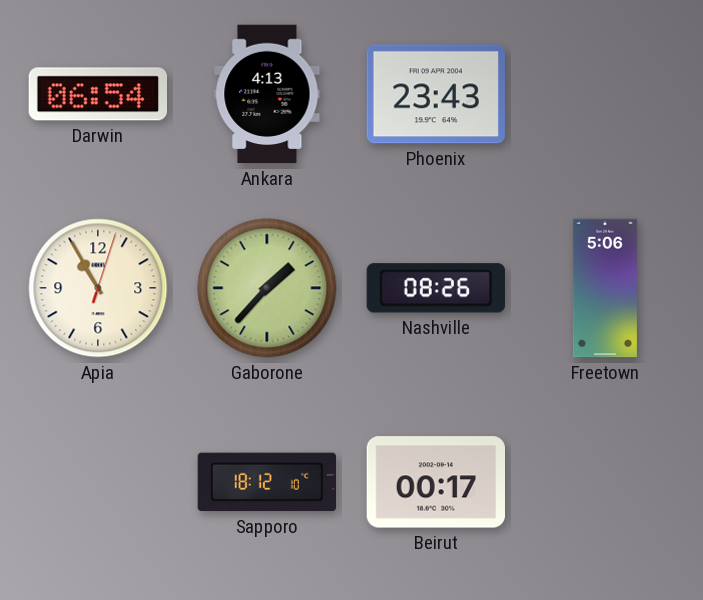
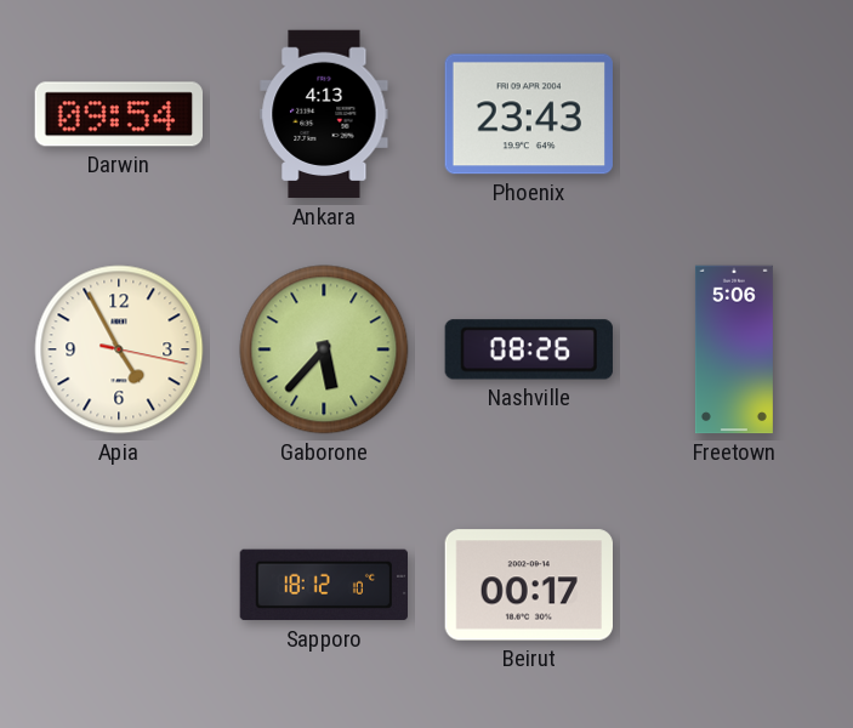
Darwin: 06:54 -> 09:54
Apia: 10:55 -> 4:55
Gaborone: 1:37 -> 5:37
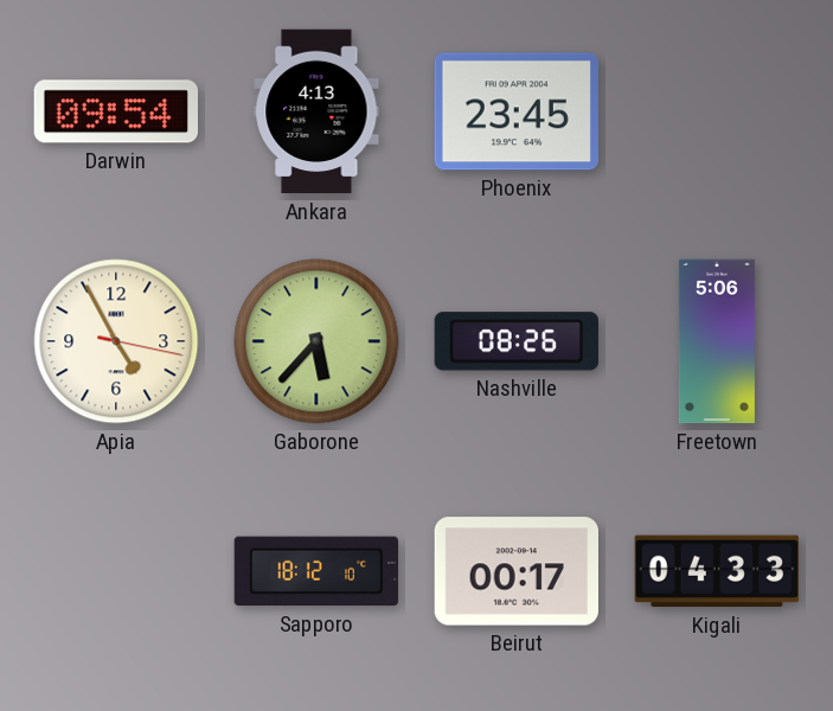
Phoenix: 23:43 -> 23:45
Kigali: none -> 04:33
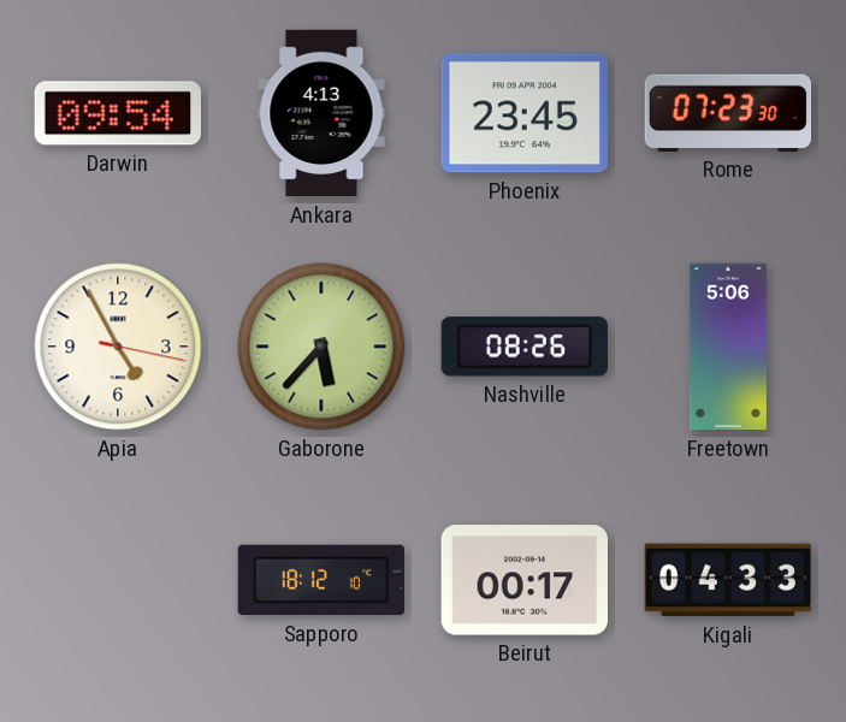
Rome: none -> 07:23
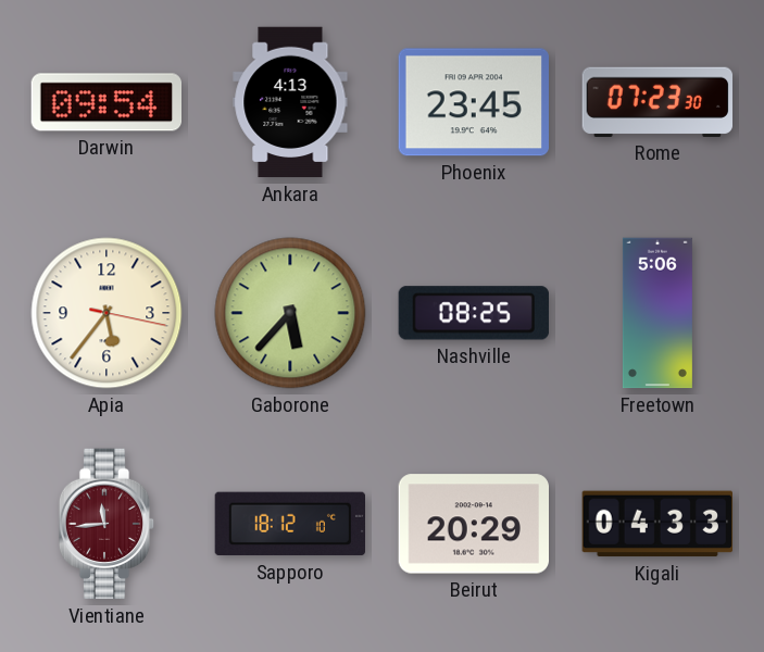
Apia: 4:55 -> 5:36
Nashville: 08:26 -> 08:25
Vientiane: none -> 11:44
Beirut: 00:17 -> 20:29
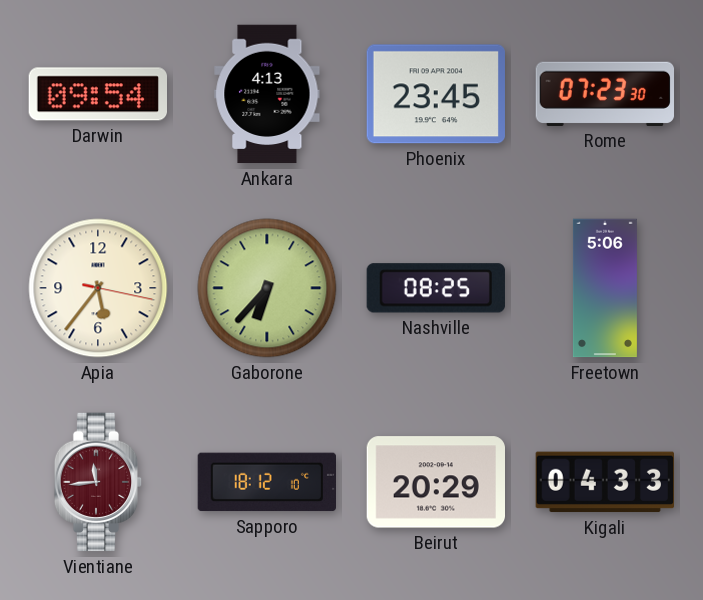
Gaborone: 5:37 -> 6:37
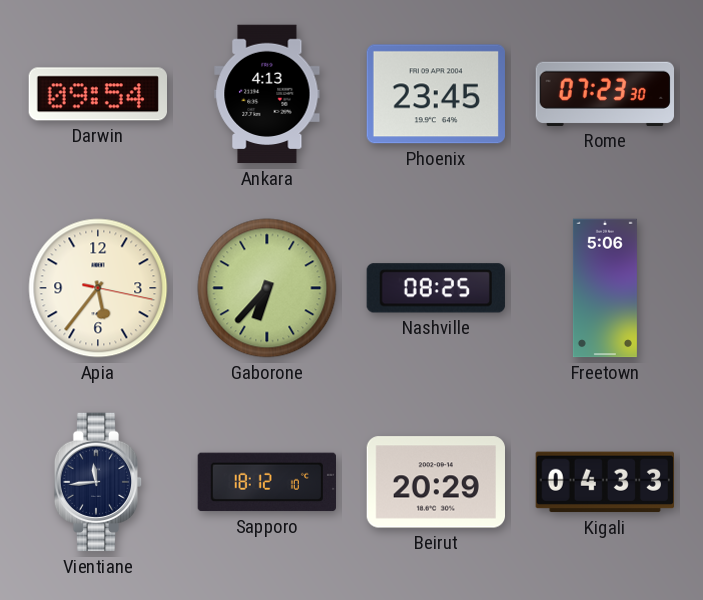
Vientiane dial: burgundy -> navy
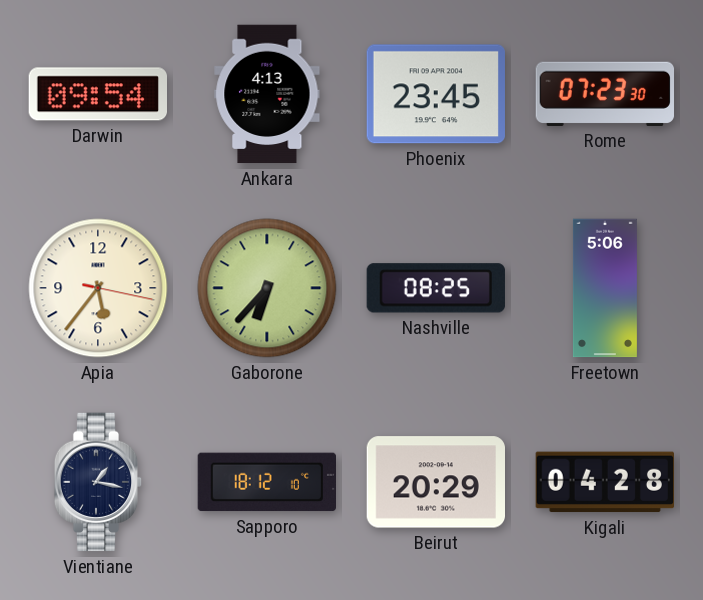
Vientiane: 11:44 -> 1:17
Kigali: 04:33 -> 04:28
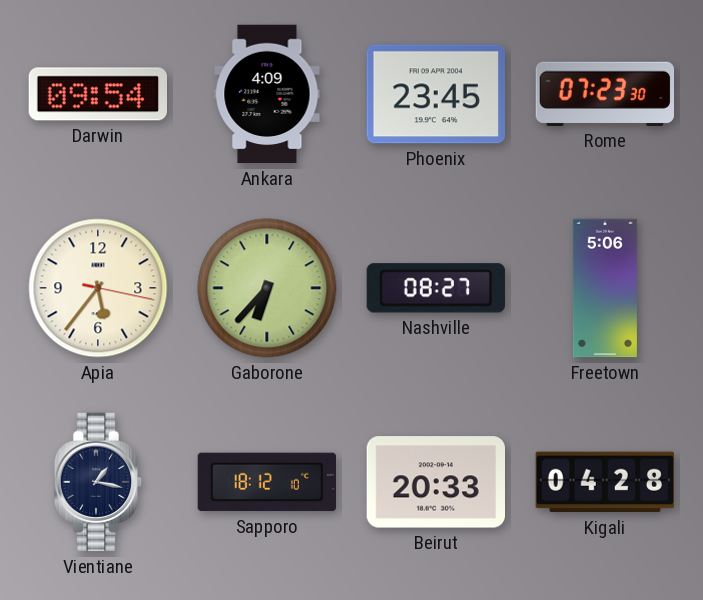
Ankara: 4:13 -> 4:09
Nashville: 08:25 -> 08:27
Beirut: 20:29 -> 20:33
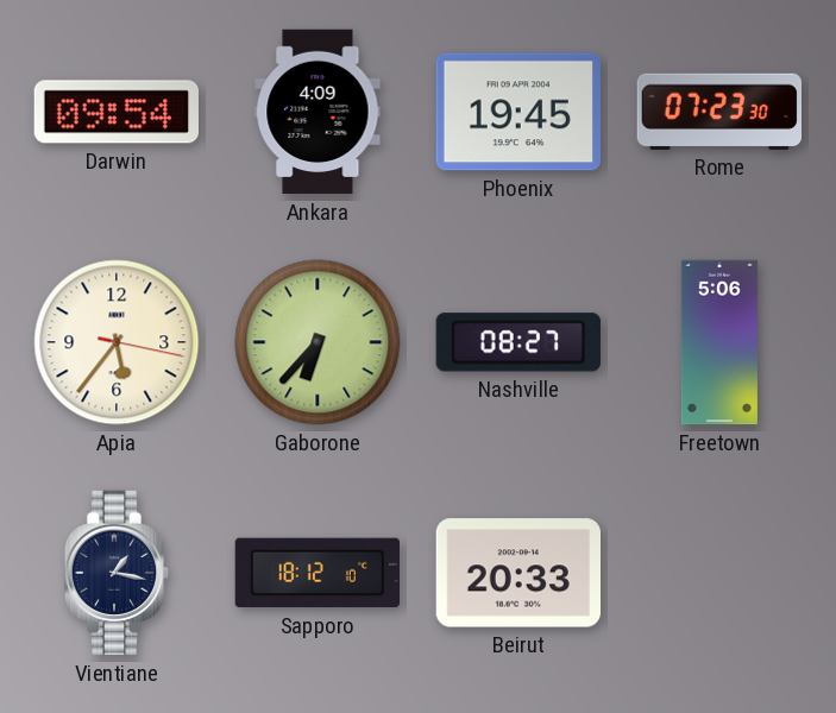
Phoenix: 23:45 -> 19:45
Kigali: 04:28 -> none
